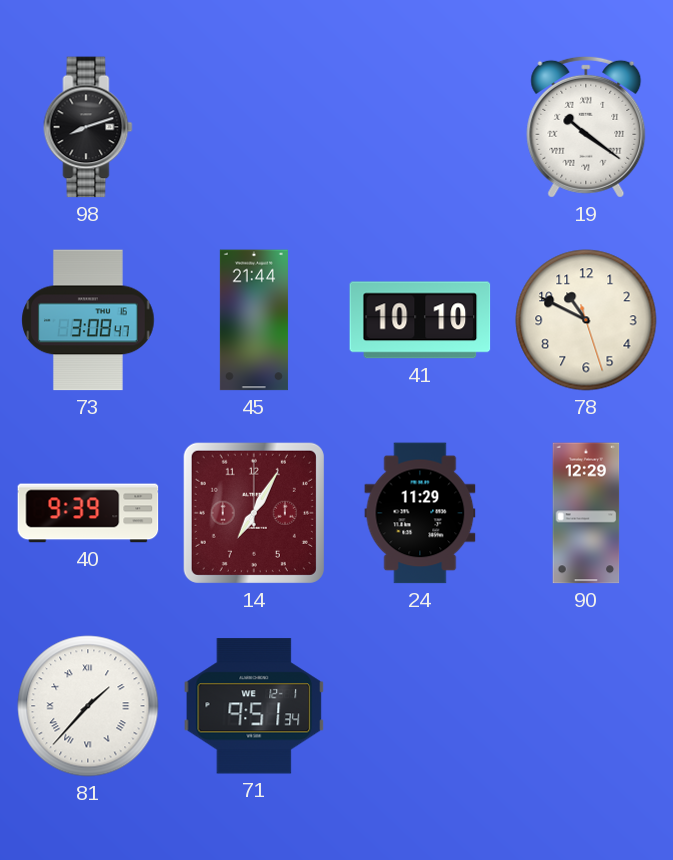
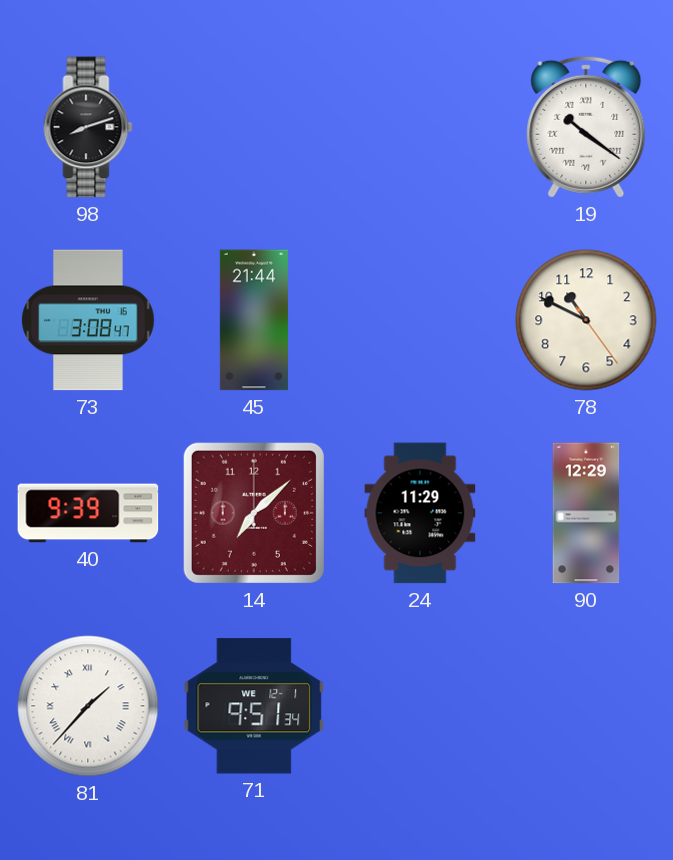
41: 10:10 -> none
78: 10:49:27 -> 10:49:24
14: 7:05 -> 7:08
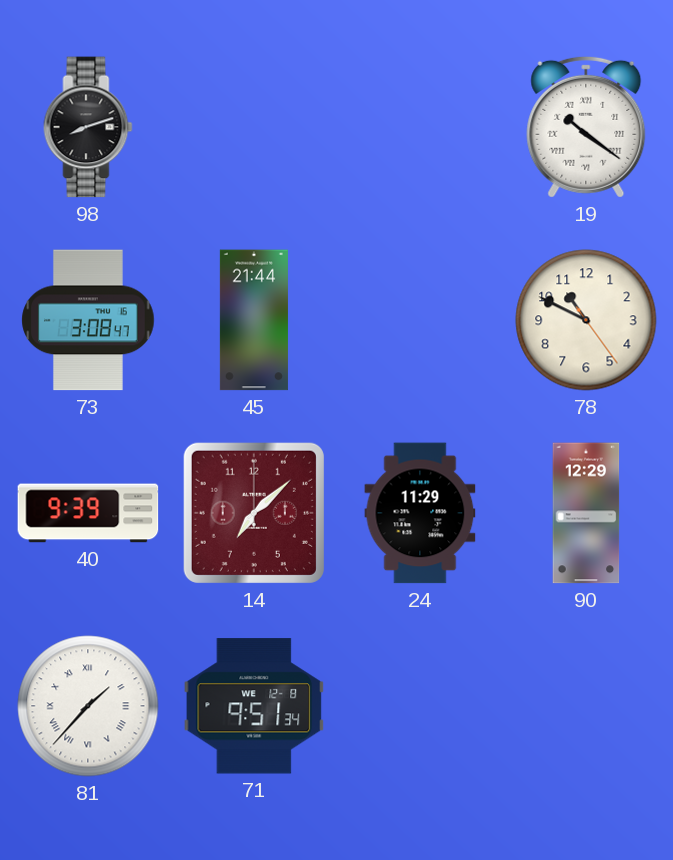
71 date: WE 12-1 -> WE 12-8
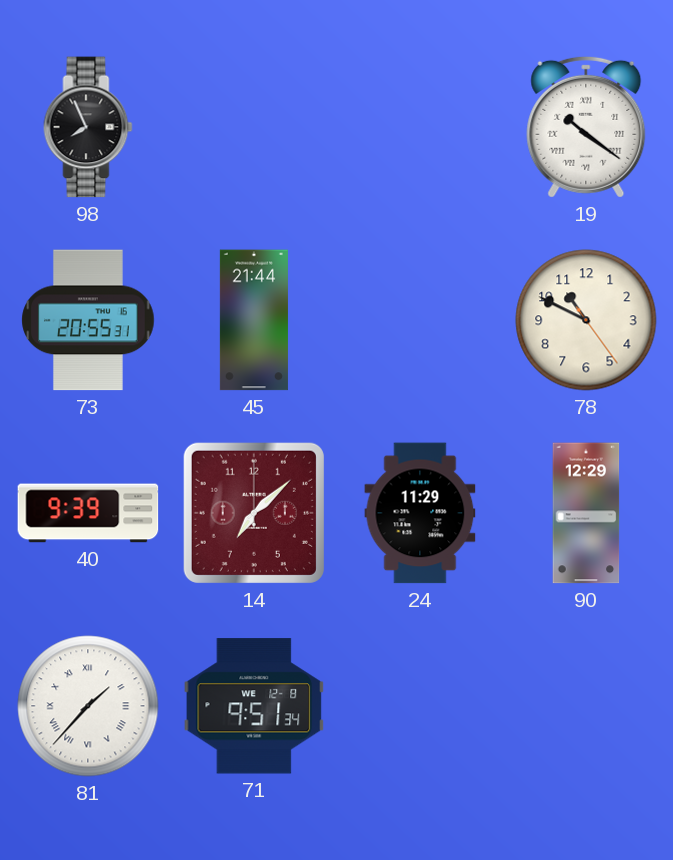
98: 8:12 -> 7:56
73: 3:08 -> 20:55
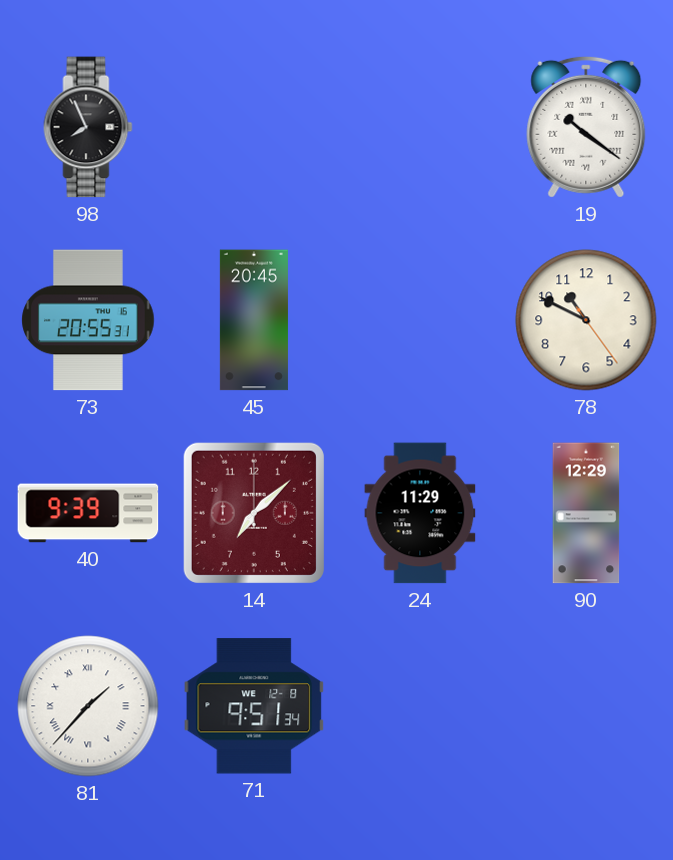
45: 21:44 -> 20:45
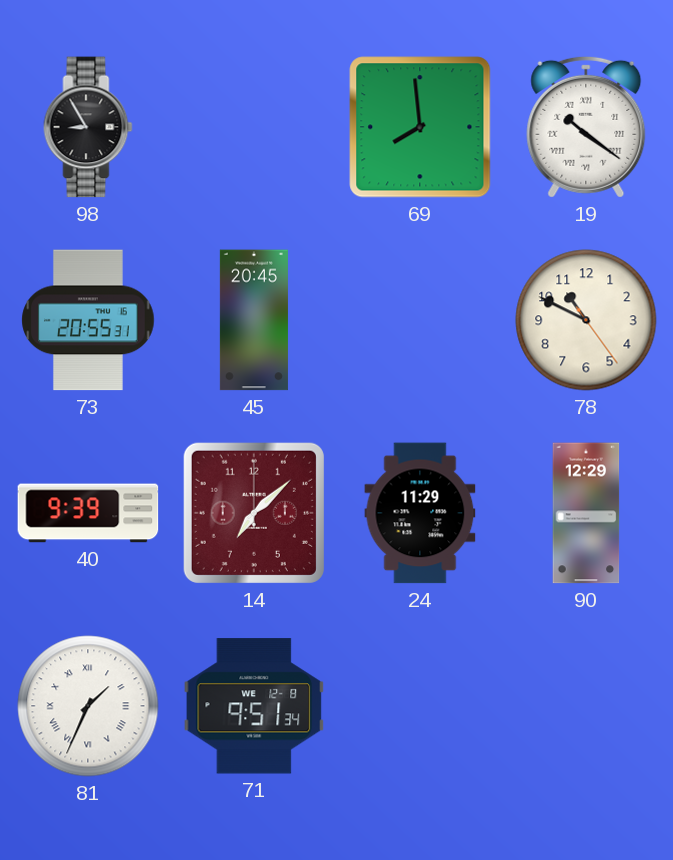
98: 7:56 -> 8:55
69: none -> 7:59
81: 1:37 -> 1:34
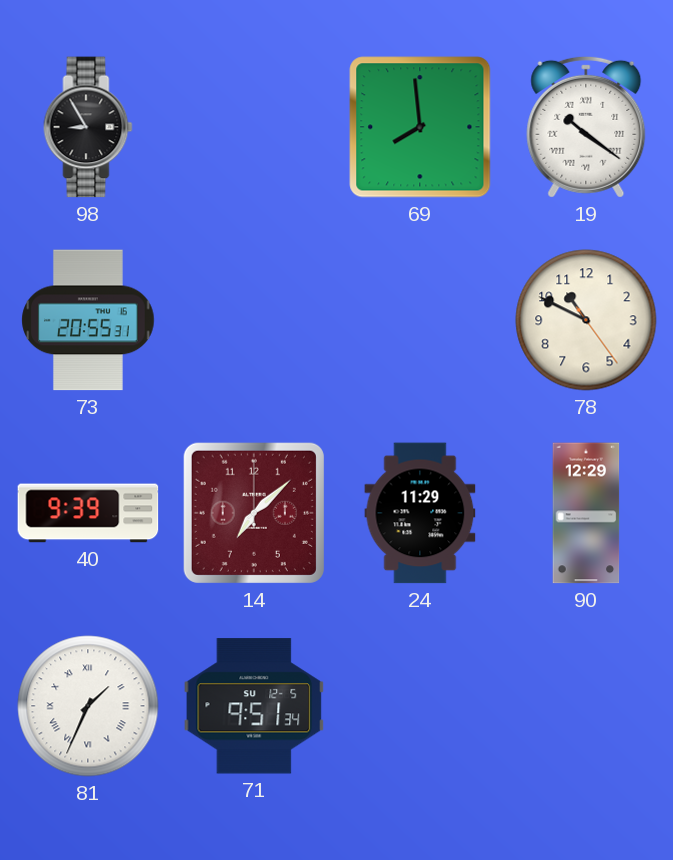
45: 20:45 -> none
71 date: WE 12-8 -> SU 12-5
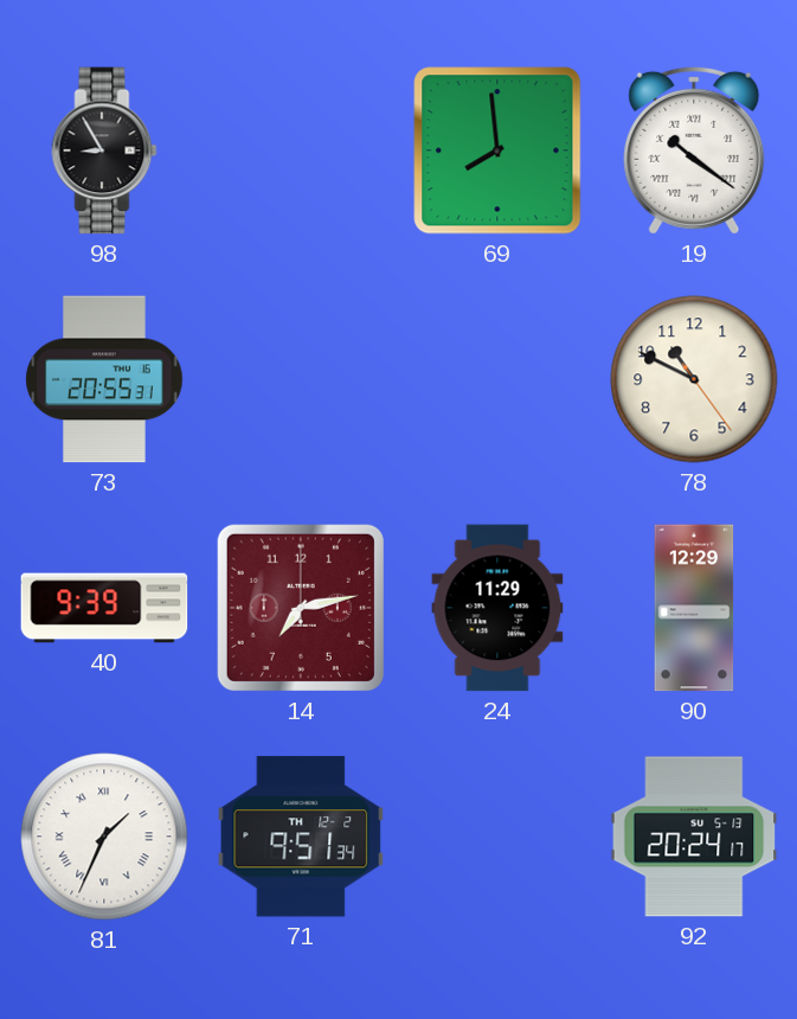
14: 7:08 -> 7:13
71 date: SU 12-5 -> TH 12-2
92: none -> 20:24
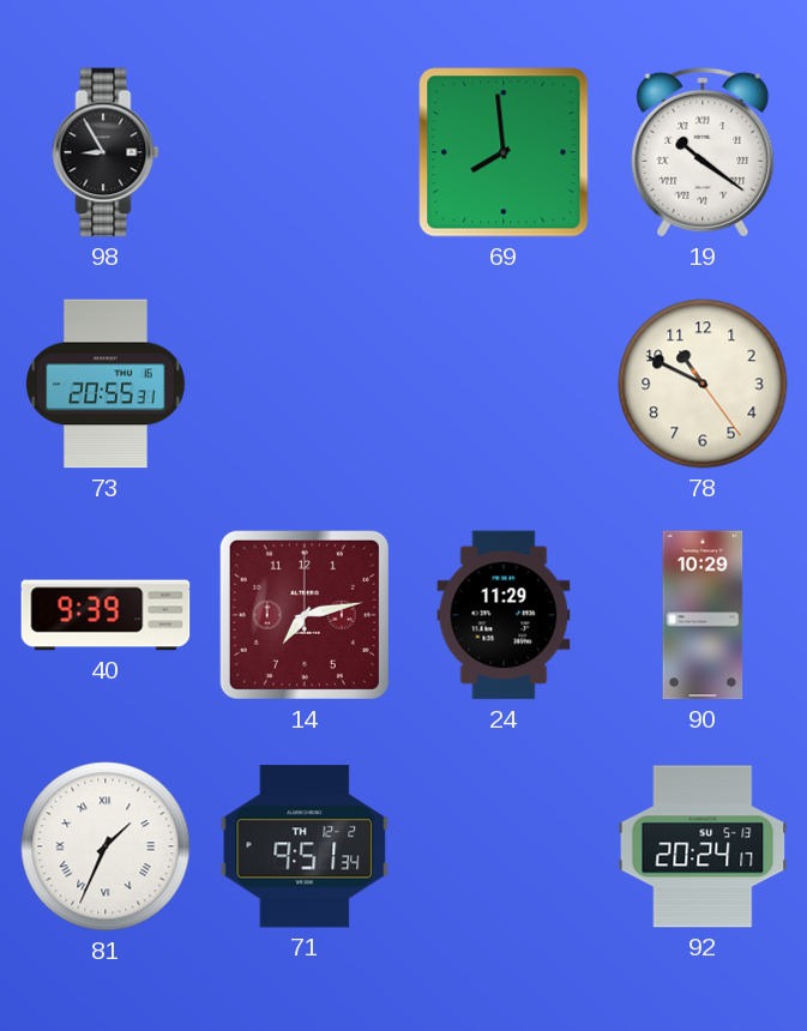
90: 12:29 -> 10:29
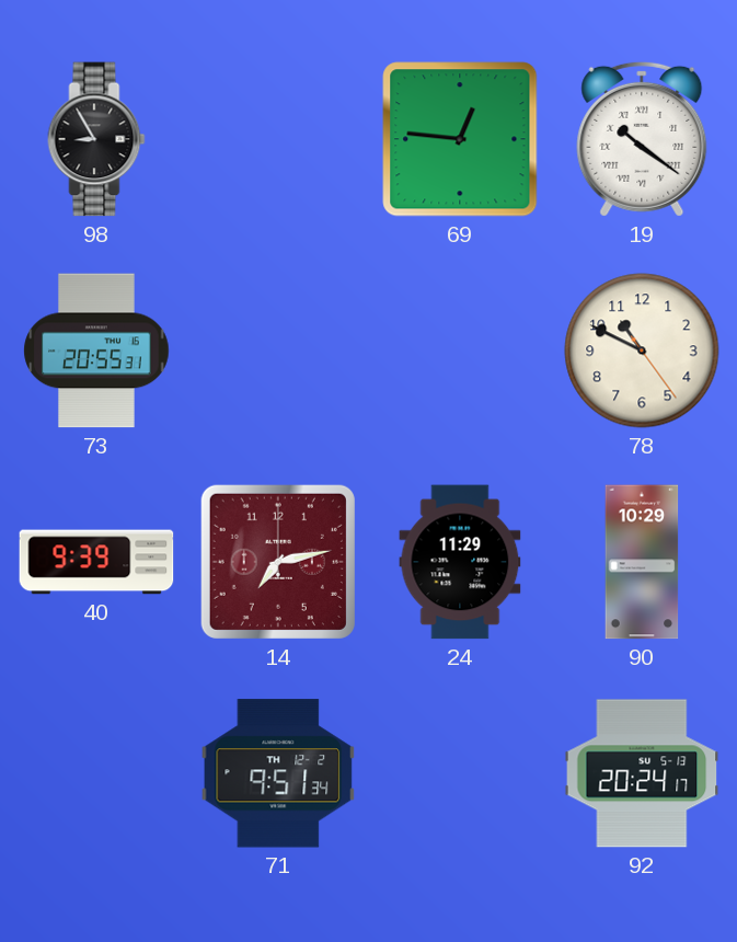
69: 7:59 -> 12:46
81: 1:34 -> none
